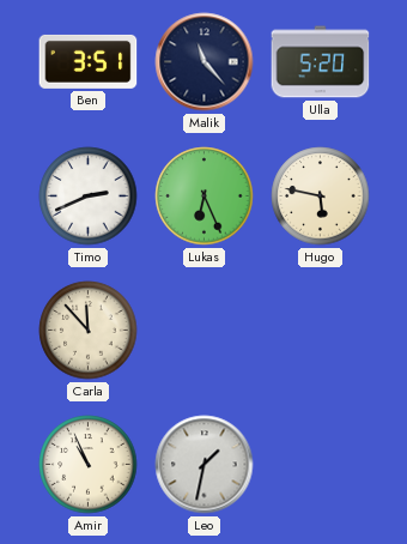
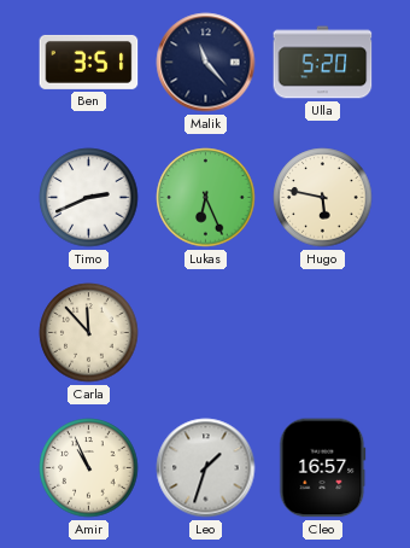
Leo: 1:32 -> 1:33
Cleo: none -> 16:57
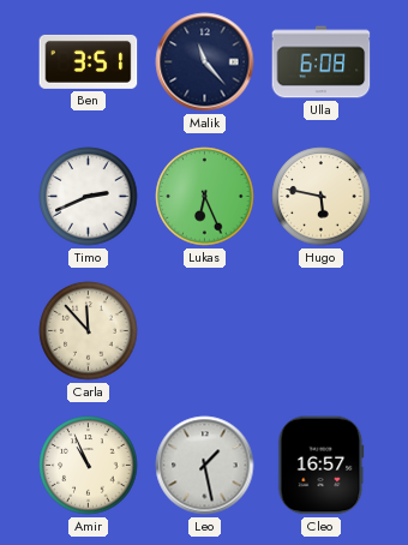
Ulla: 5:20 -> 6:08
Leo: 1:33 -> 1:28
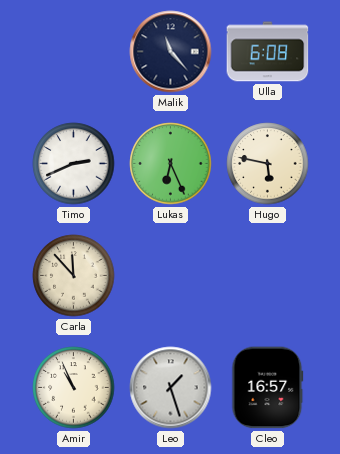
Ben: 3:51 -> none
Leo: 1:28 -> 1:27
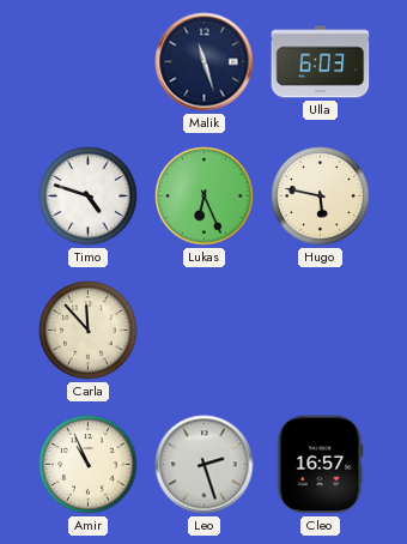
Malik: 11:23 -> 11:27
Ulla: 6:08 -> 6:03
Timo: 2:41 -> 4:48
Leo: 1:27 -> 2:27
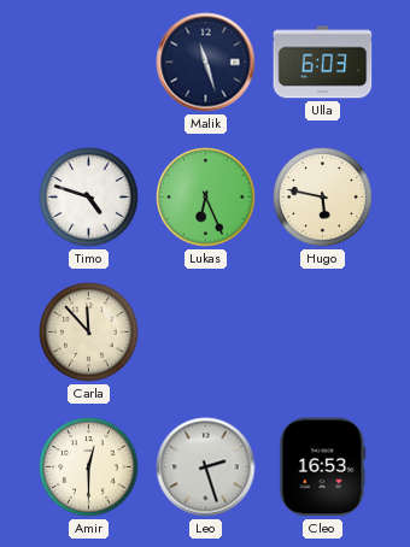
Amir: 10:56 -> 12:30
Cleo: 16:57 -> 16:53
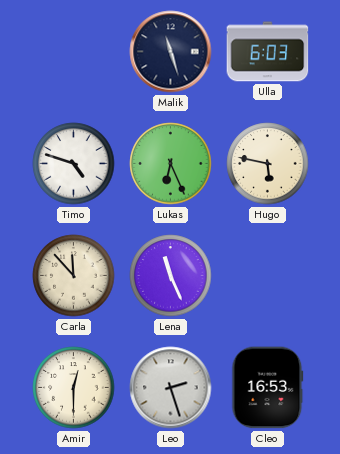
Lena: none -> 11:26
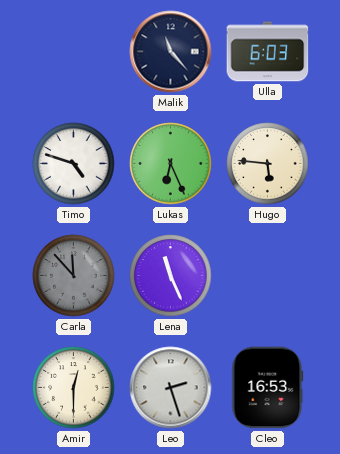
Malik: 11:27 -> 11:23
Hugo: 5:47 -> 5:46
Carla dial: cream -> grey
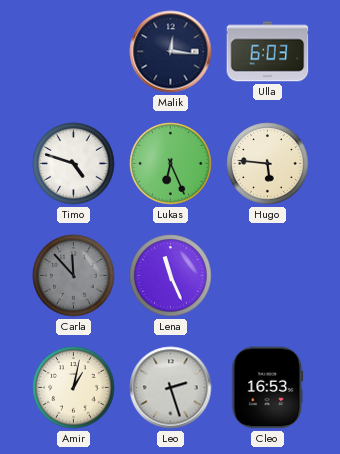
Malik: 11:23 -> 12:16
Amir: 12:30 -> 1:02
